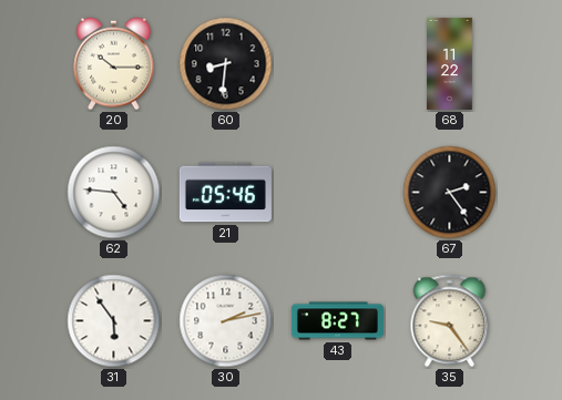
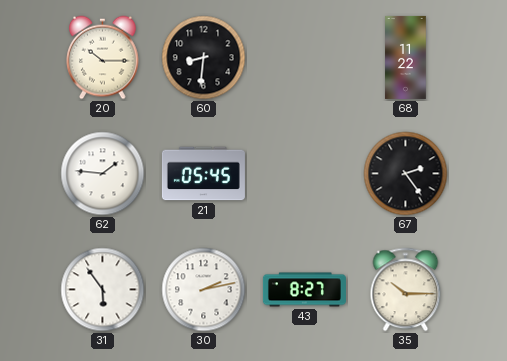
62: 4:46 -> 1:46
21: 05:46 -> 05:45
35: 9:24 -> 10:15
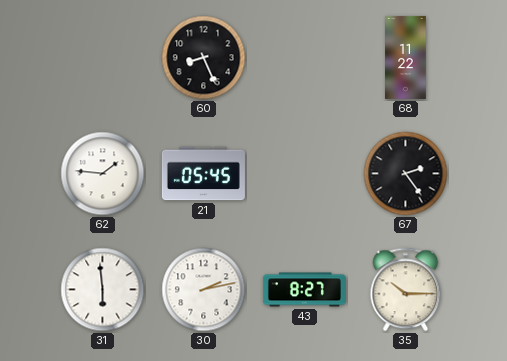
20: 10:15 -> none
60: 8:31 -> 8:26
31: 5:54 -> 5:59
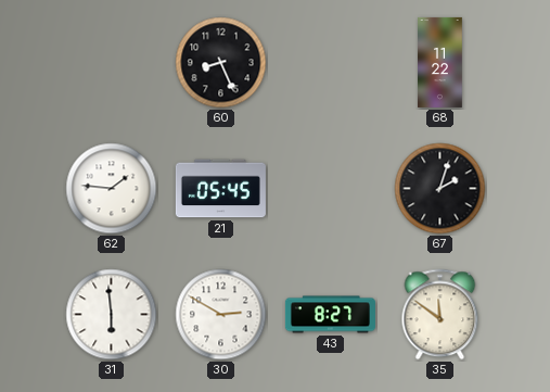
67: 2:24 -> 2:03
30: 2:13 -> 2:50
35: 10:15 -> 11:51
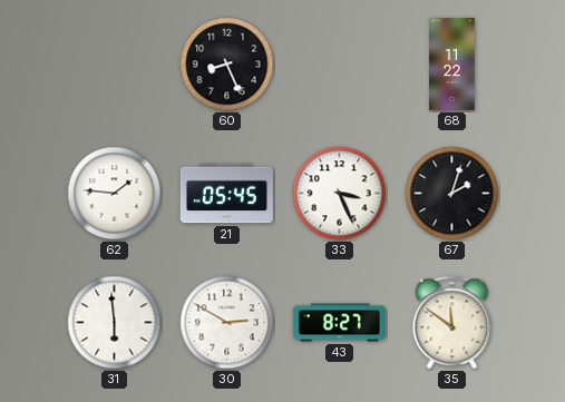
33: none -> 3:26
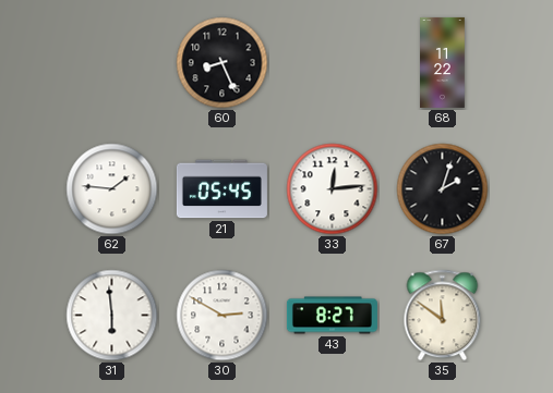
33: 3:26 -> 12:14
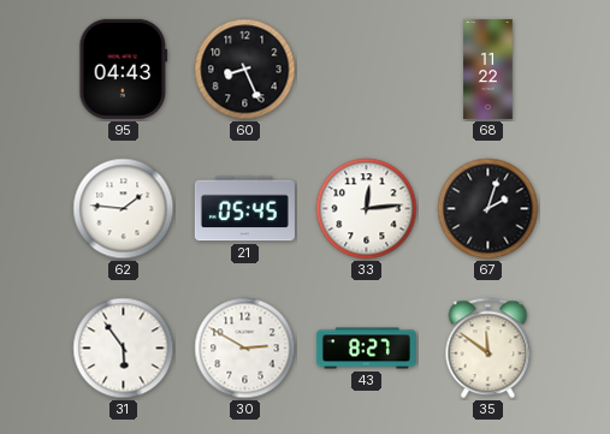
95: none -> 04:43
31: 5:59 -> 5:54
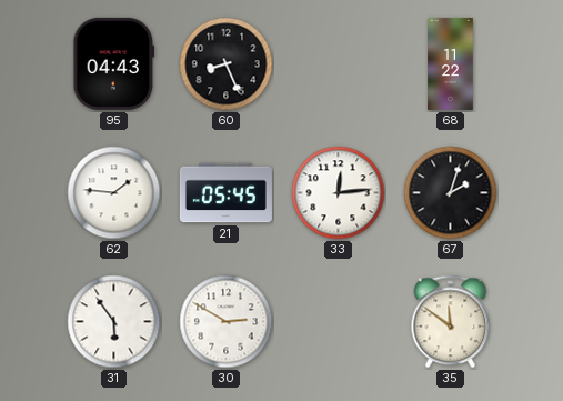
43: 8:27 -> none
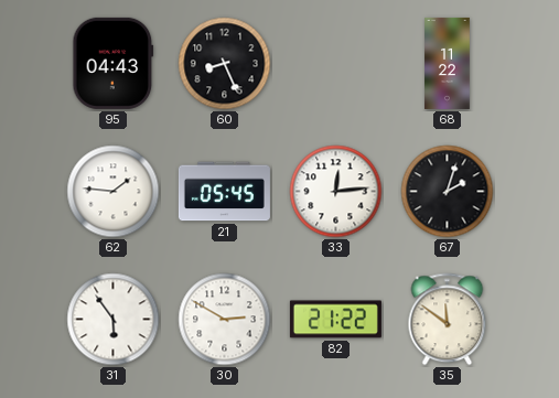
82: none -> 21:22
